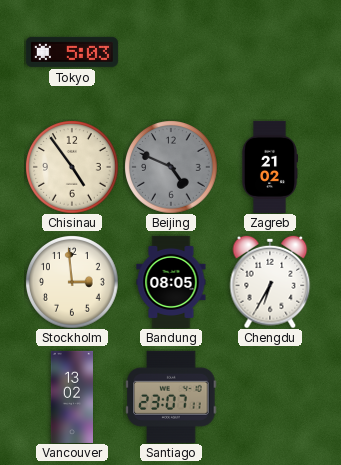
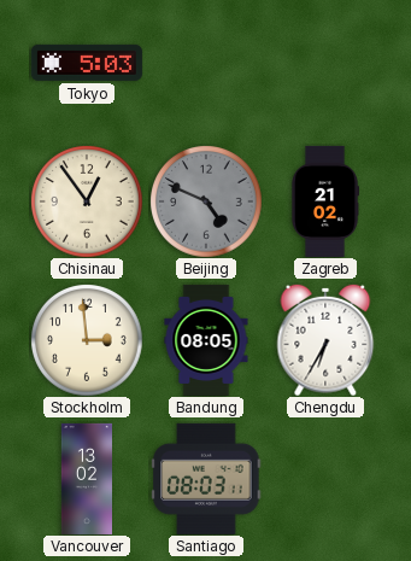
Chisinau: 4:54 -> 12:54
Santiago: 23:07 -> 08:03
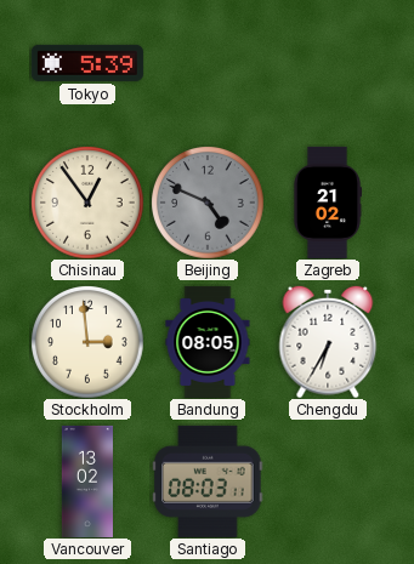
Tokyo: 5:03 -> 5:39
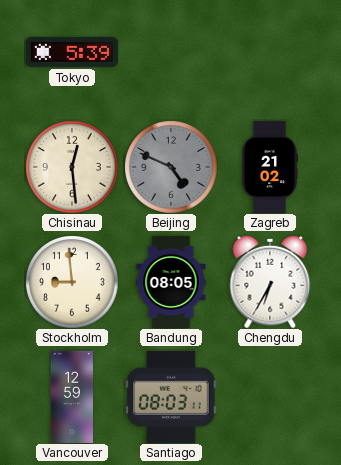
Chisinau: 12:54 -> 12:29
Stockholm: 2:59 -> 8:59
Vancouver: 13:02 -> 12:59
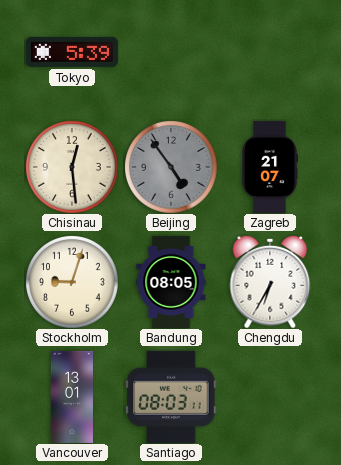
Beijing: 4:49 -> 4:54
Zagreb: 21:02 -> 21:07
Stockholm: 8:59 -> 9:03
Vancouver: 12:59 -> 13:01
